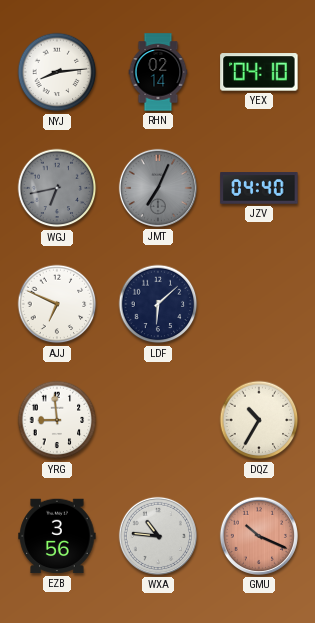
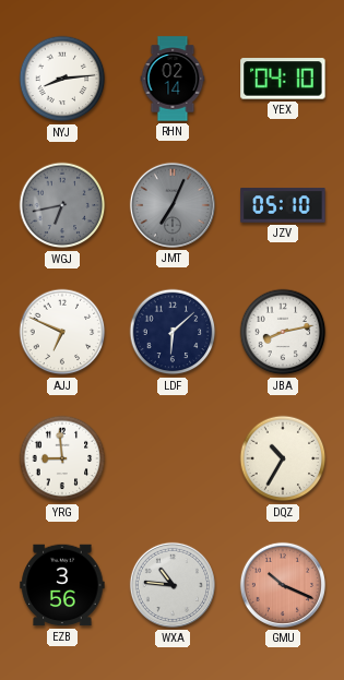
JZV: 04:40 -> 05:10
JBA: none -> 8:13
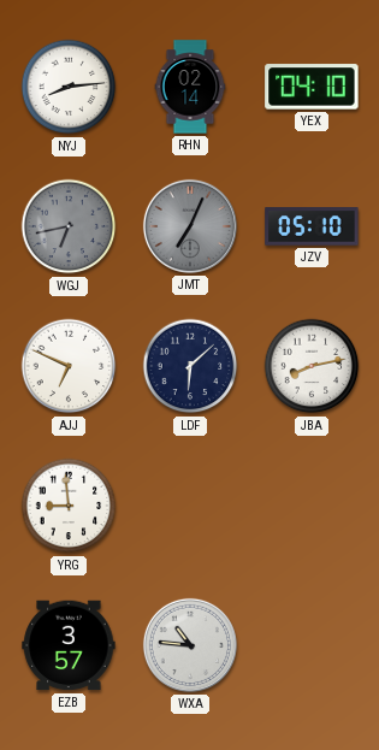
DQZ: 10:35 -> none
EZB: 3:56 -> 3:57
GMU: 10:19 -> none
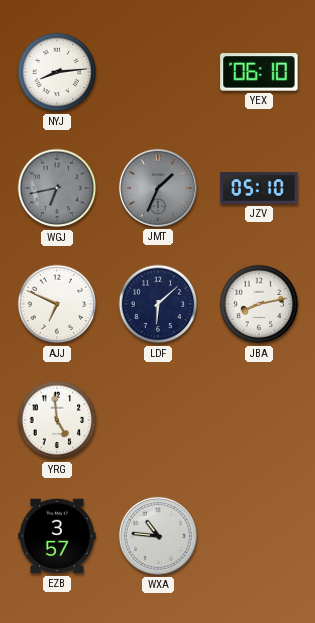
RHN: 02:14 -> none
YEX: 04:10 -> 06:10
JMT: 7:04 -> 1:34
YRG: 8:59 -> 4:59
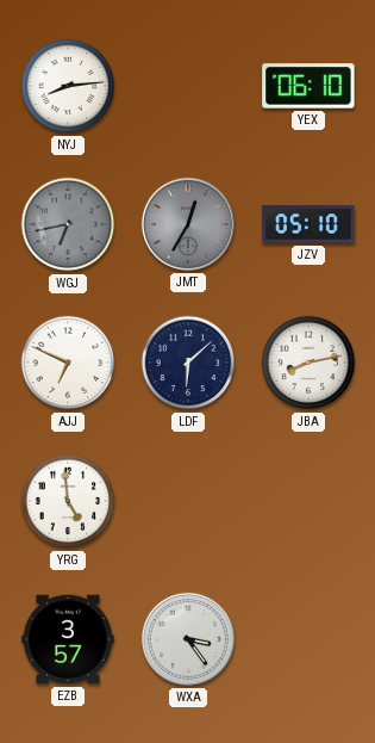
JMT: 1:34 -> 12:35
WXA: 10:46 -> 3:24
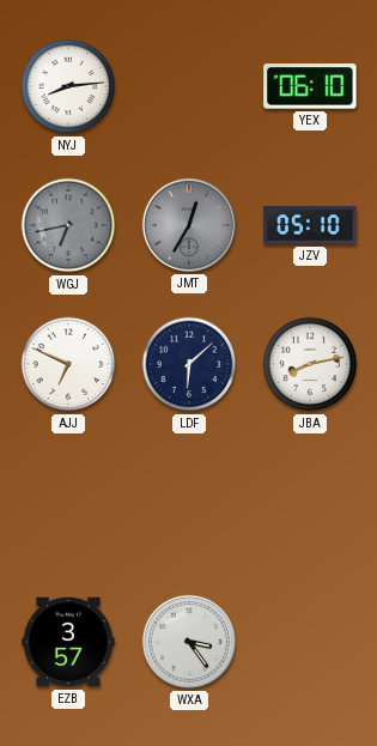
YRG: 4:59 -> none
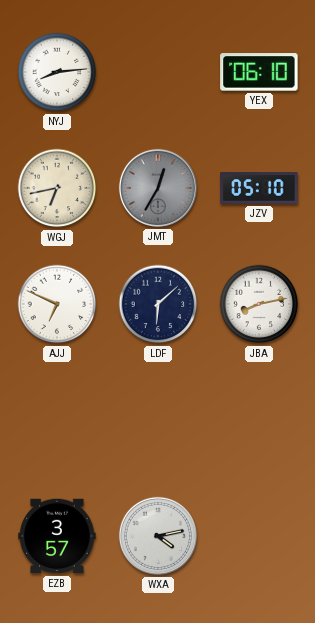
WGJ dial: grey -> cream
WXA: 3:24 -> 4:13
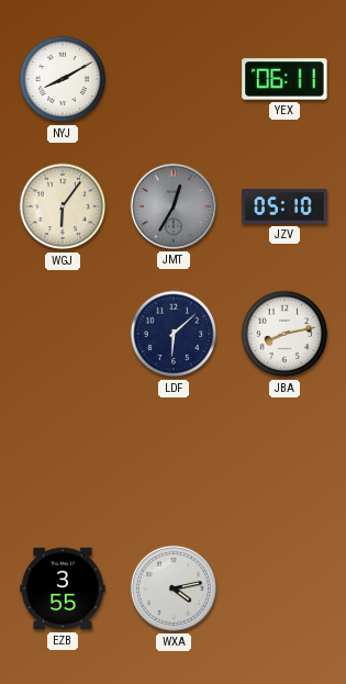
NYJ: 8:14 -> 8:10
YEX: 06:10 -> 06:11
WGJ: 6:43 -> 6:06
AJJ: 6:49 -> none
EZB: 3:57 -> 3:55
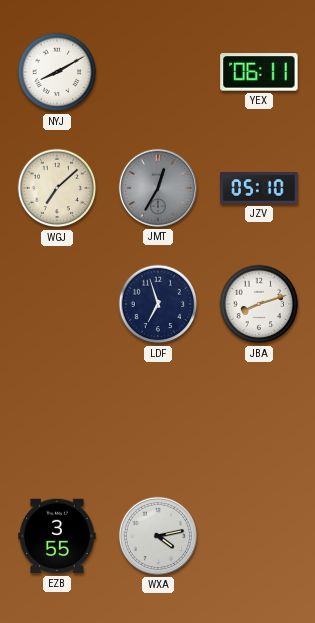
WGJ: 6:06 -> 7:08
LDF: 6:08 -> 6:57
JBA: 8:13 -> 8:12
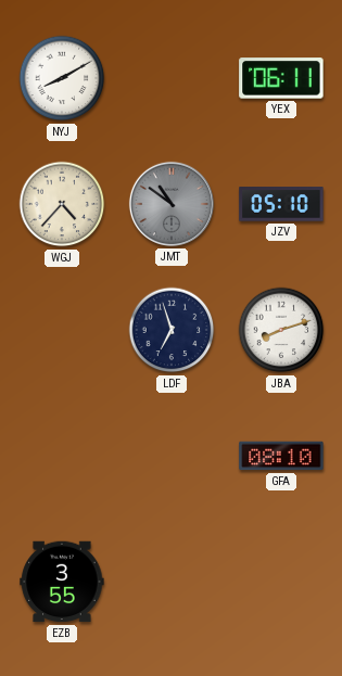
WGJ: 7:08 -> 4:37
JMT: 12:35 -> 10:51
GFA: none -> 08:10
WXA: 4:13 -> none
